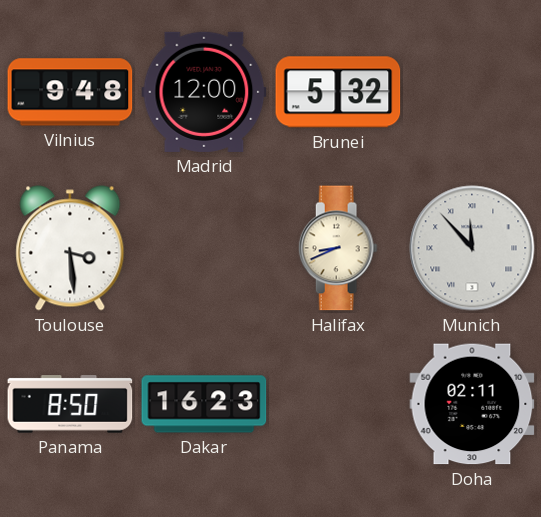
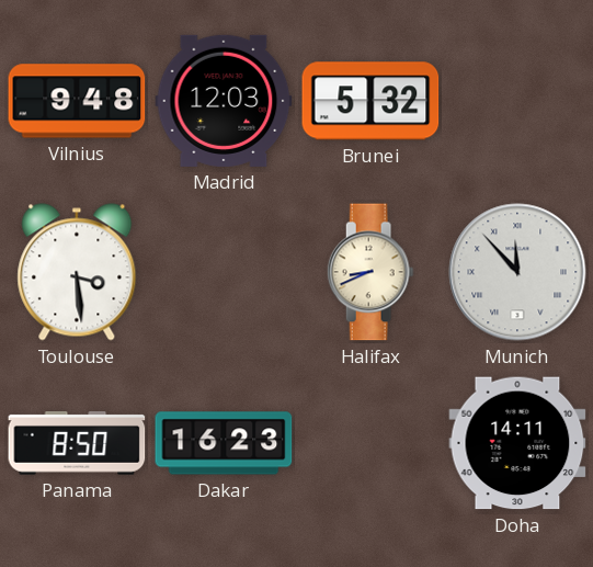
Madrid: 12:00 -> 12:03
Doha: 02:11 -> 14:11
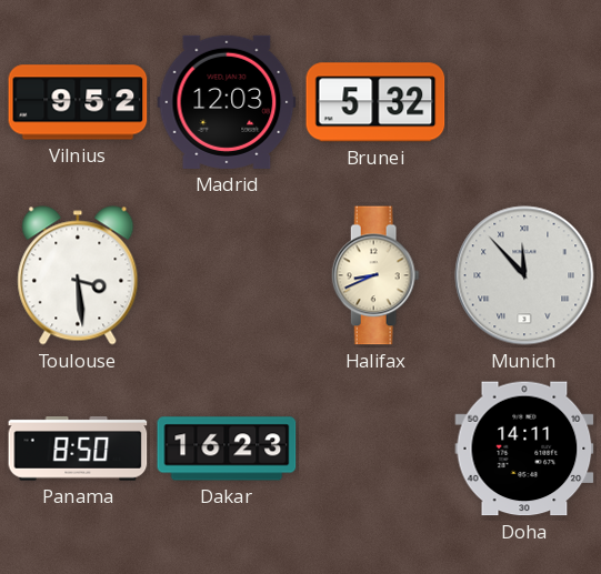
Vilnius: 9:48 -> 9:52
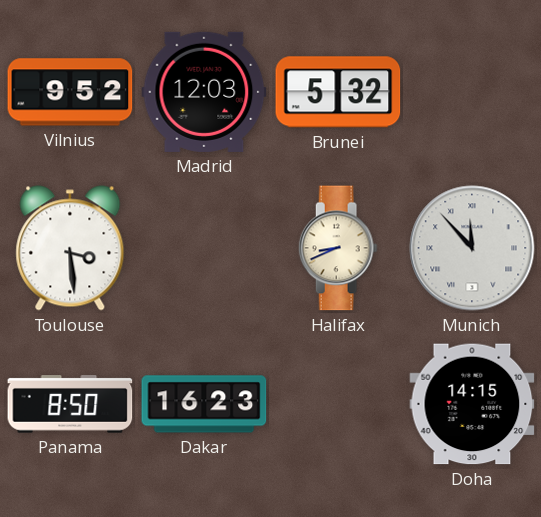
Doha: 14:11 -> 14:15
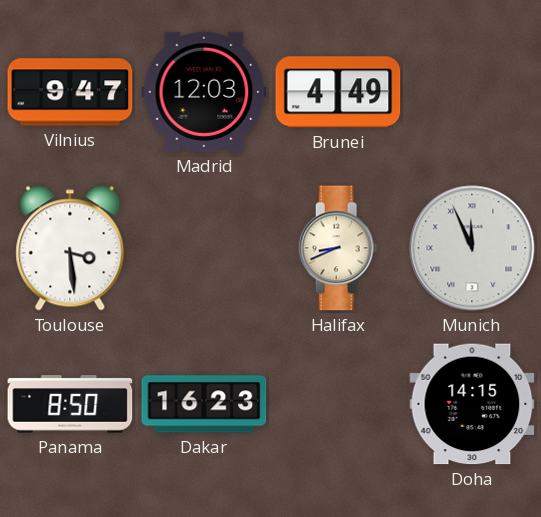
Vilnius: 9:52 -> 9:47
Brunei: 5:32 -> 4:49
Munich: 11:53 -> 11:56
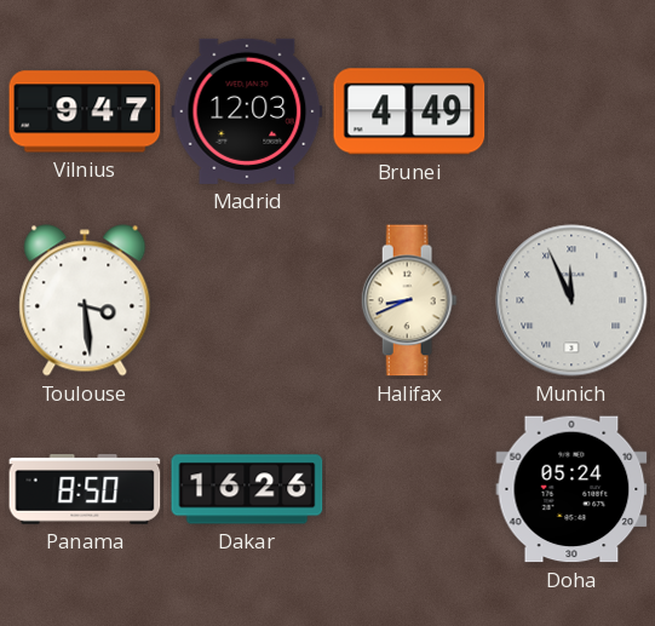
Dakar: 16:23 -> 16:26
Doha: 14:15 -> 05:24
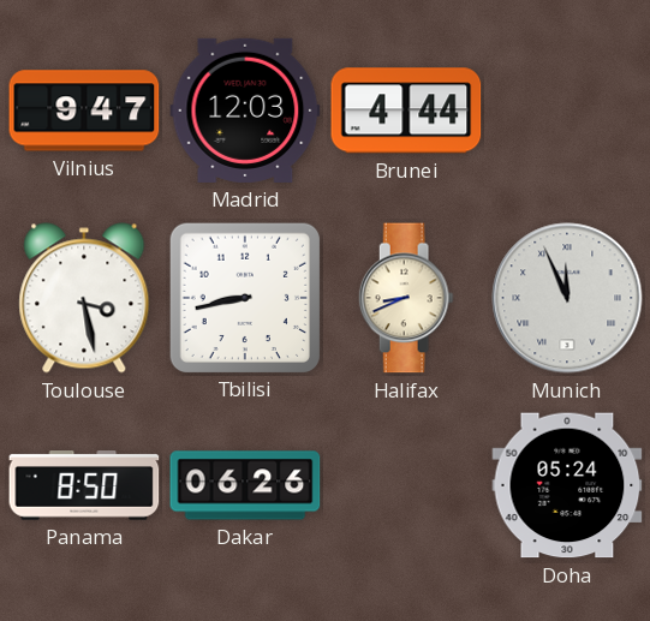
Brunei: 4:49 -> 4:44
Toulouse: 3:29 -> 3:28
Tbilisi: none -> 8:43
Dakar: 16:26 -> 06:26
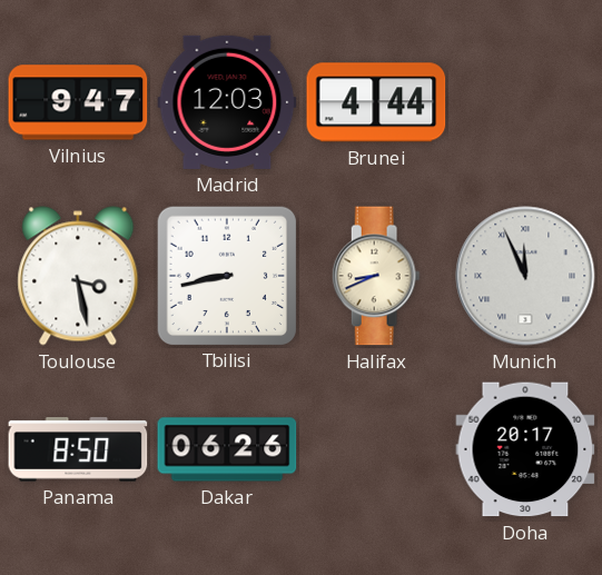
Doha: 05:24 -> 20:17
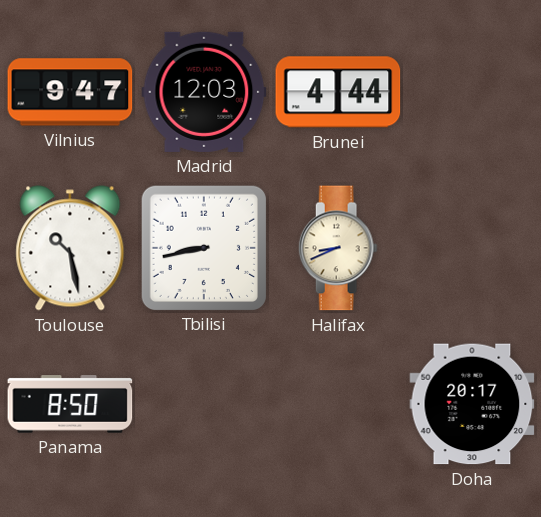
Toulouse: 3:28 -> 10:28
Munich: 11:56 -> none
Dakar: 06:26 -> none
